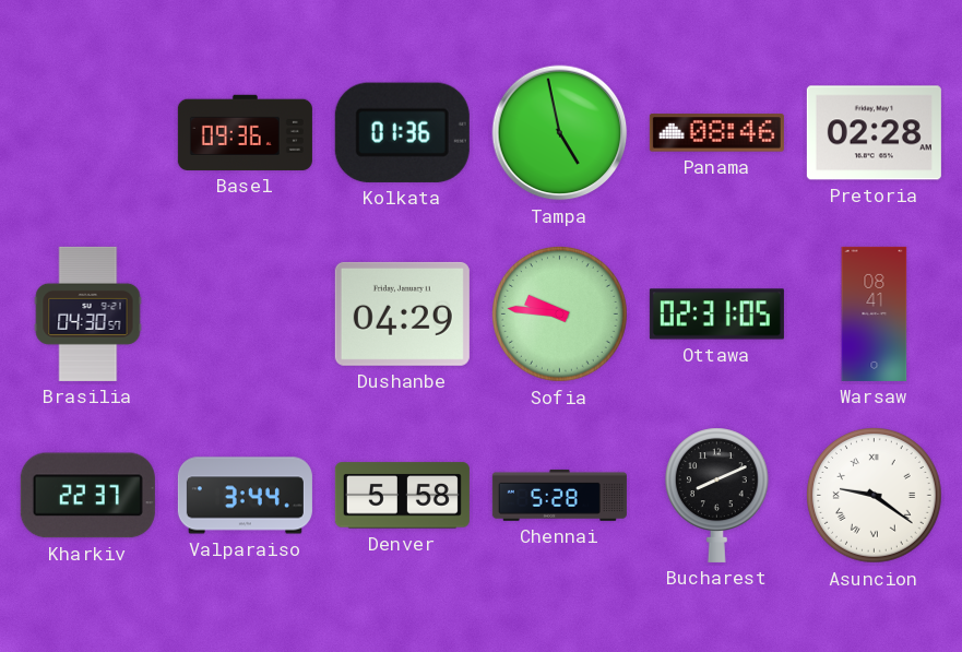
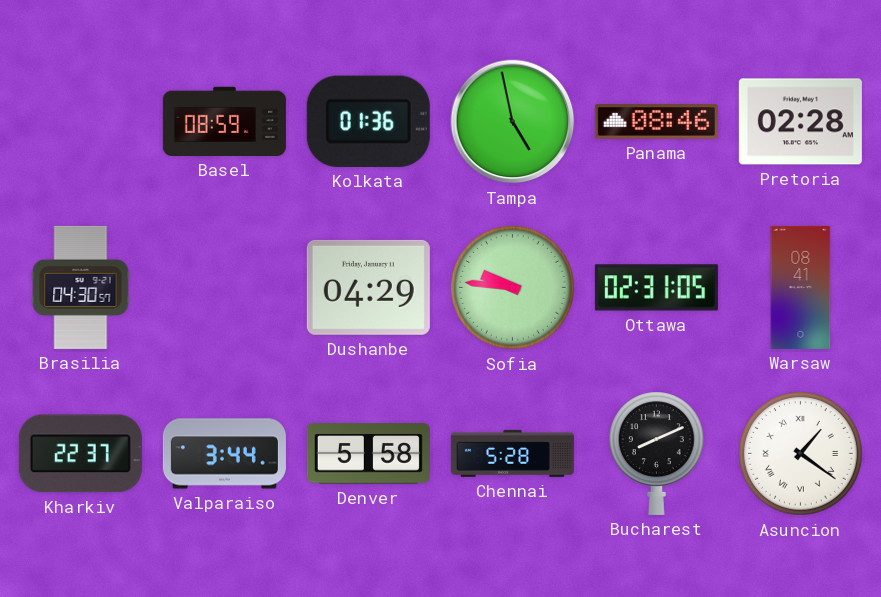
Basel: 09:36 -> 08:59
Asuncion: 9:21 -> 1:21
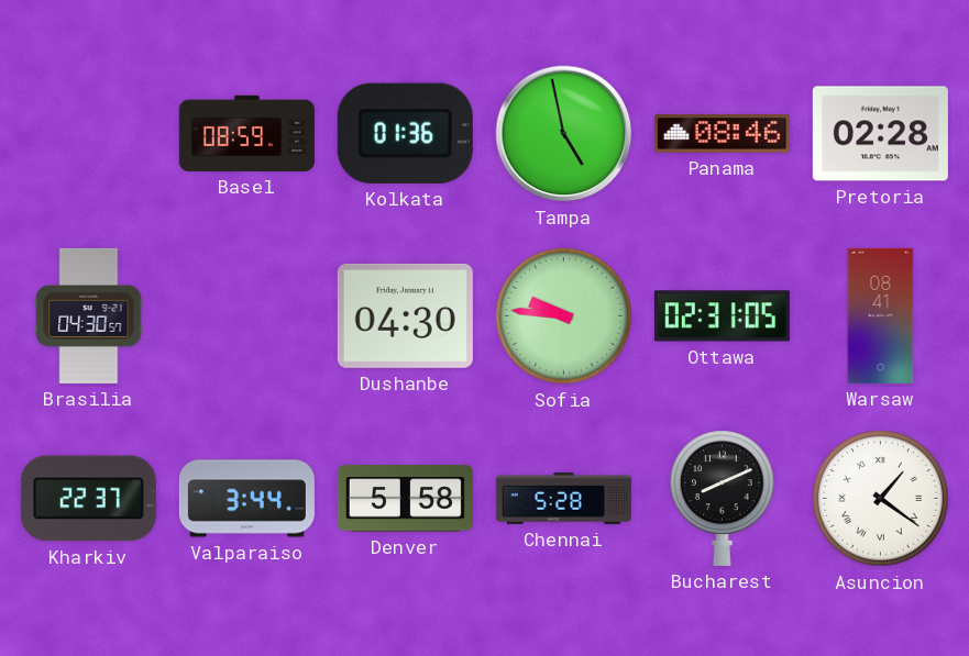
Dushanbe: 04:29 -> 04:30
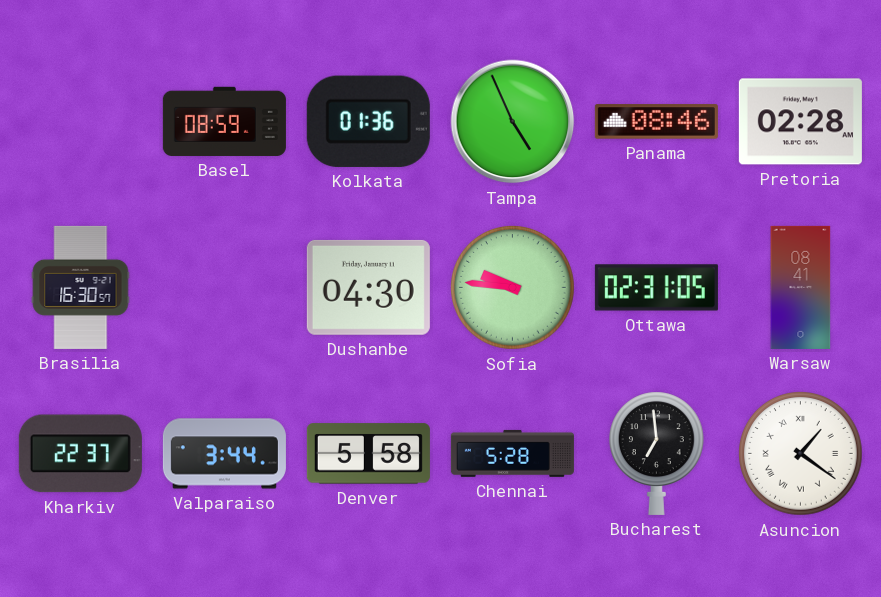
Tampa: 4:58 -> 4:56
Brasilia: 04:30 -> 16:30
Bucharest: 8:11 -> 6:59
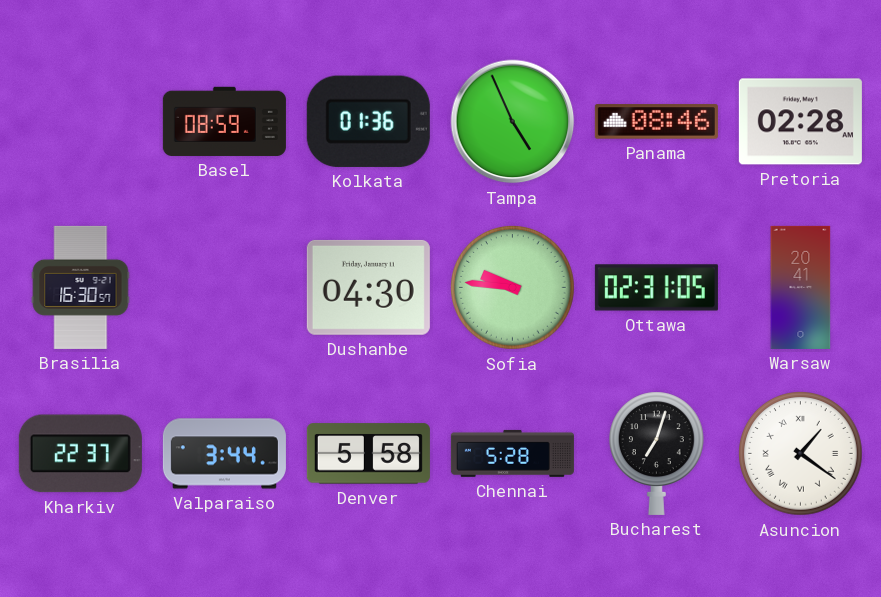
Warsaw: 08:41 -> 20:41
Bucharest: 6:59 -> 7:03
